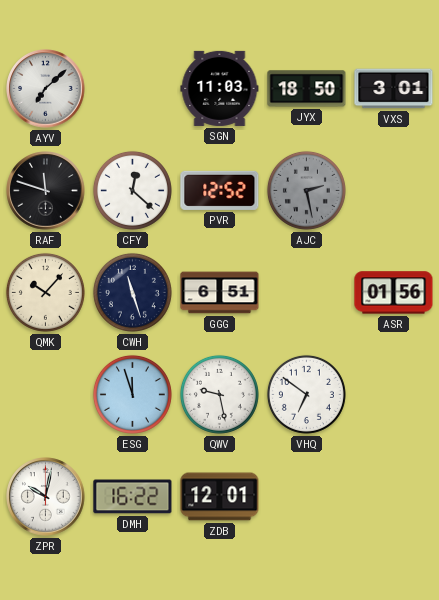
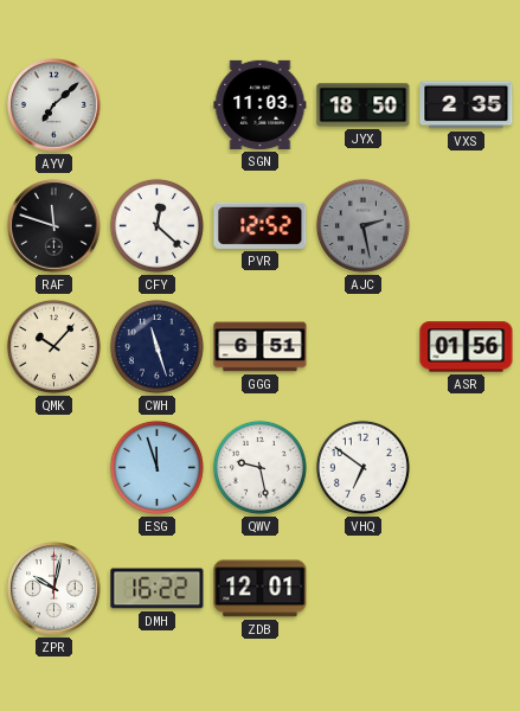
VXS: 3:01 -> 2:35
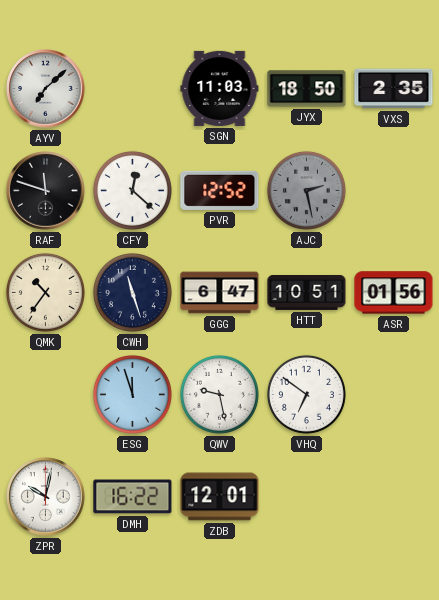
QMK: 10:07 -> 10:36
GGG: 6:51 -> 6:47
HTT: none -> 10:51
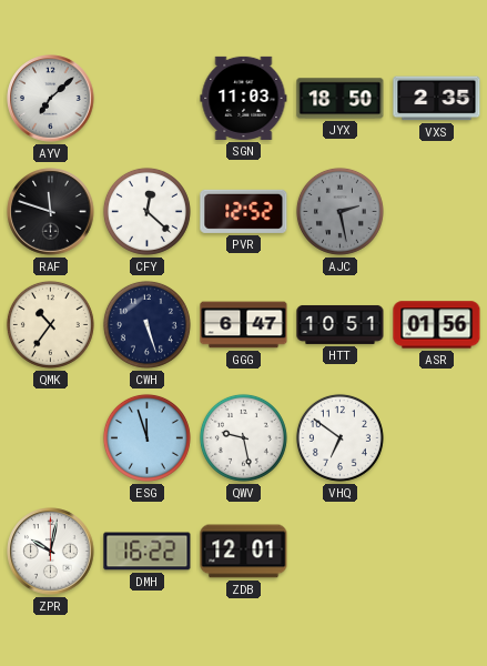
CWH: 11:27 -> 5:27
